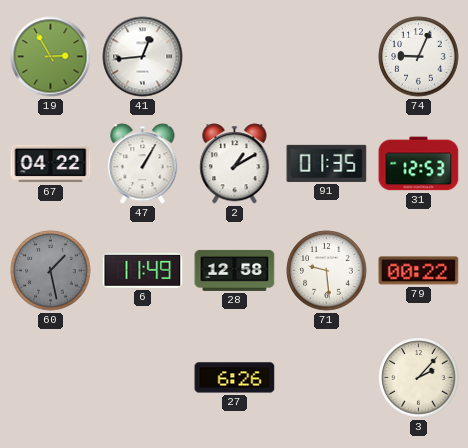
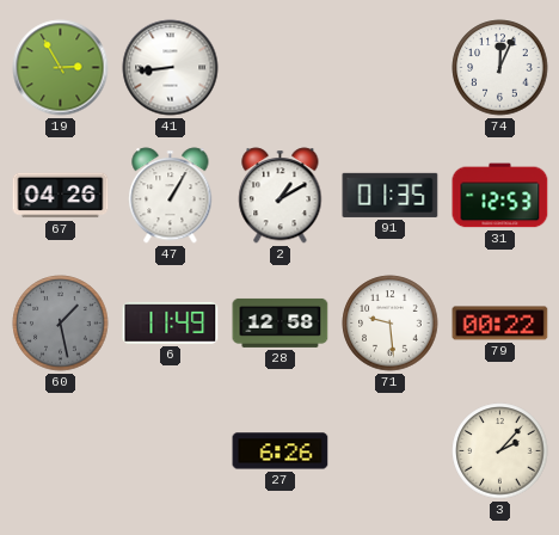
41: 12:44 -> 8:44
74: 9:04 -> 12:04
67: 04:22 -> 04:26
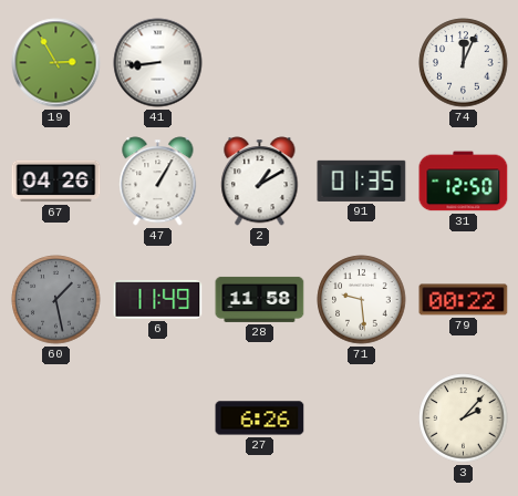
31: 12:53 -> 12:50
28: 12:58 -> 11:58
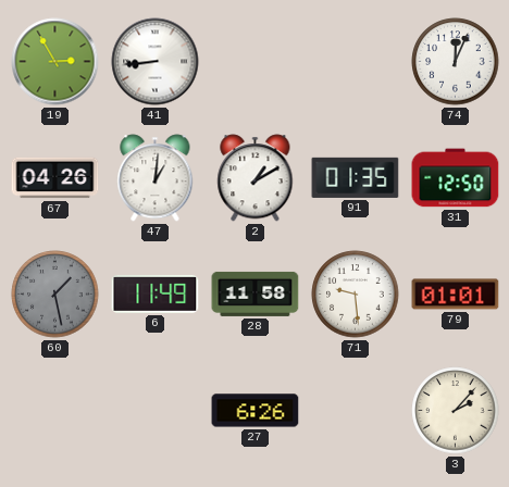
47: 1:05 -> 1:01
79: 00:22 -> 01:01
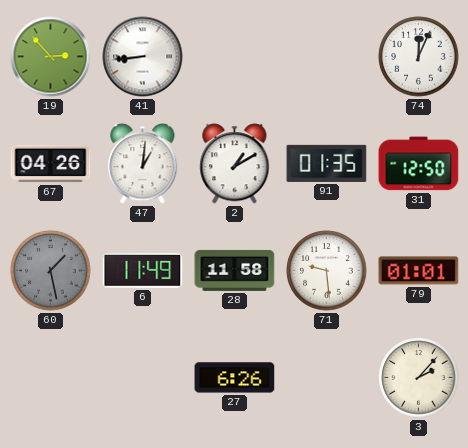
19: 2:55 -> 2:53
